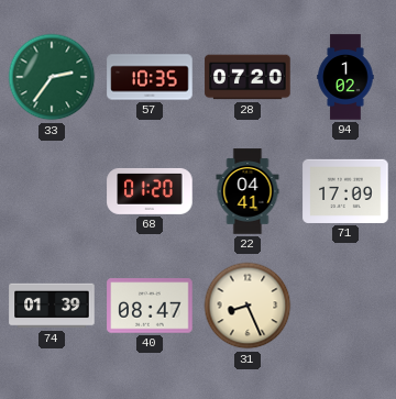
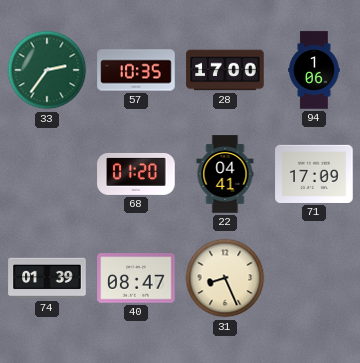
28: 07:20 -> 17:00
94: 1:02 -> 1:06
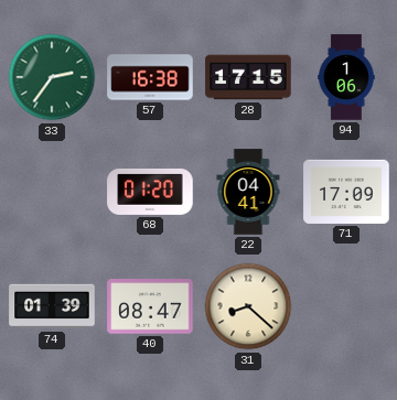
57: 10:35 -> 16:38
28: 17:00 -> 17:15
31: 8:26 -> 8:22
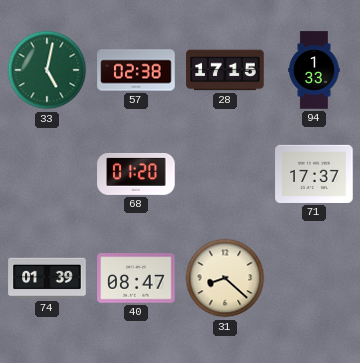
33: 2:36 -> 5:02
57: 16:38 -> 02:38
94: 1:06 -> 1:33
22: 04:41 -> none
71: 17:09 -> 17:37
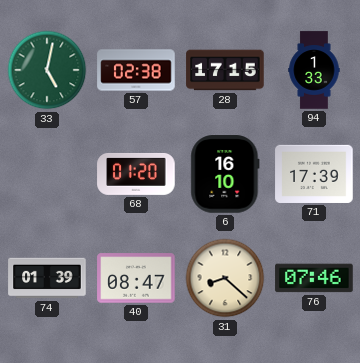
6: none -> 16:10
71: 17:37 -> 17:39
76: none -> 07:46
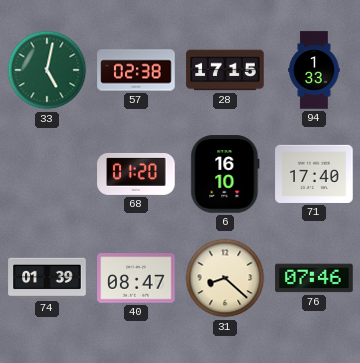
71: 17:39 -> 17:40
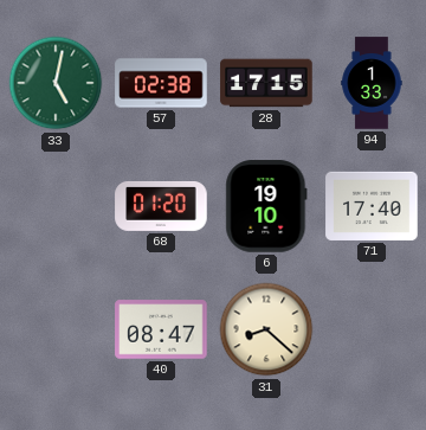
6: 16:10 -> 19:10
74: 01:39 -> none
76: 07:46 -> none
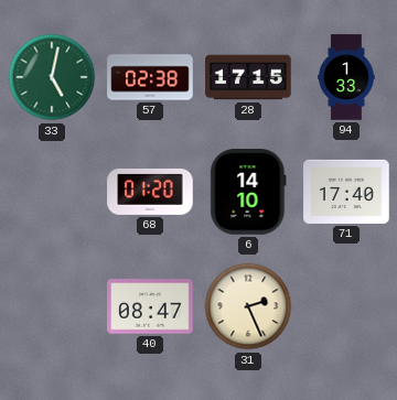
6: 19:10 -> 14:10
31: 8:22 -> 2:26
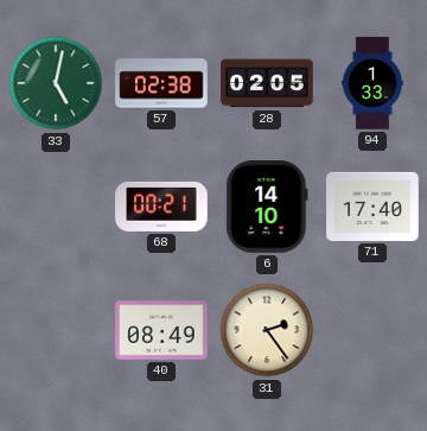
28: 17:15 -> 02:05
68: 01:20 -> 00:21
40: 08:47 -> 08:49
31: 2:26 -> 2:24
